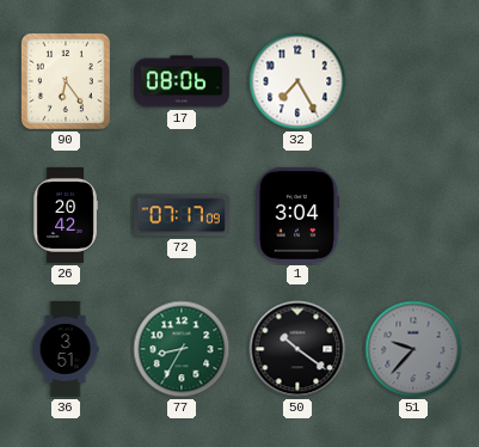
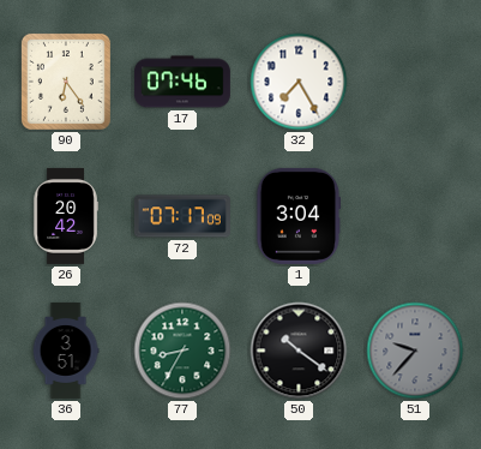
17: 08:06 -> 07:46
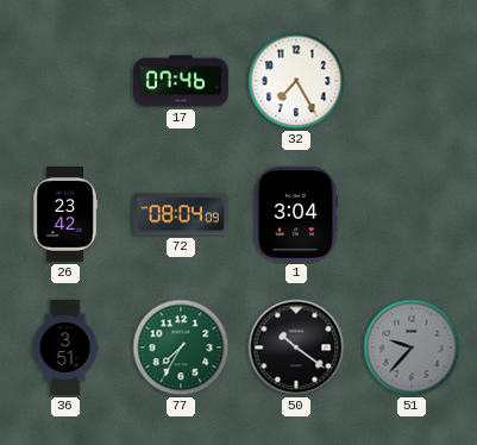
90: 6:24 -> none
26: 20:42 -> 23:42
72: 07:17 -> 08:04
77: 8:35 -> 7:35
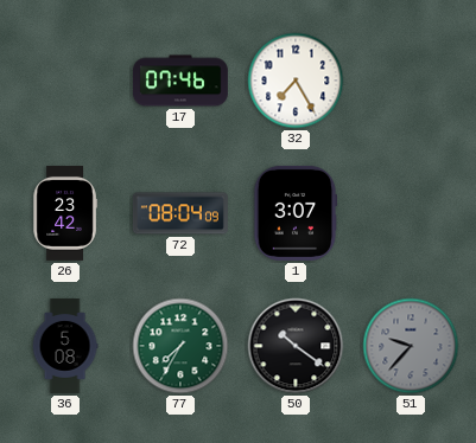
1: 3:04 -> 3:07
36: 3:51 -> 5:08
